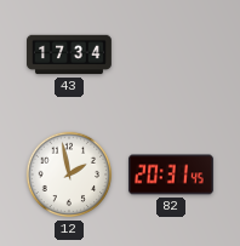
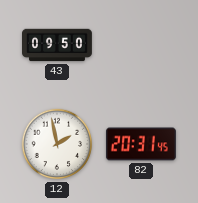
43: 17:34 -> 09:50
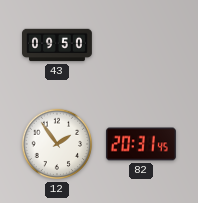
12: 1:58 -> 1:54
